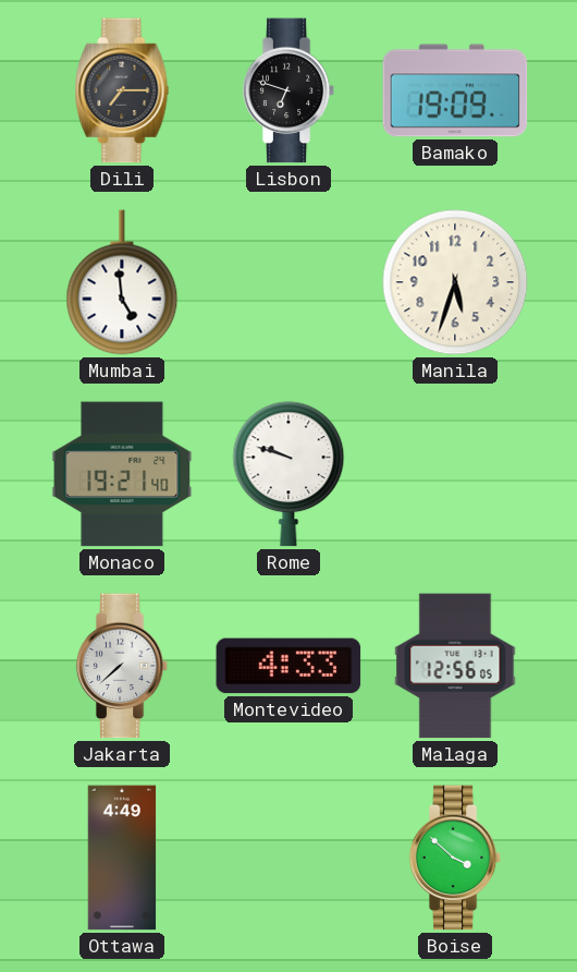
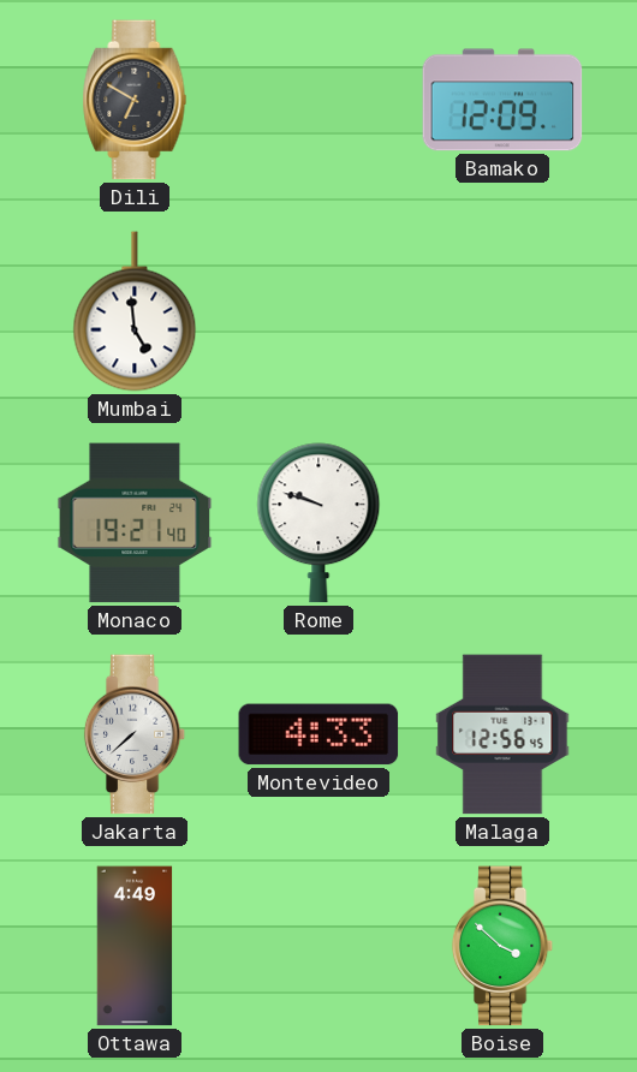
Dili: 7:15 -> 6:50
Lisbon: 6:48 -> none
Bamako: 19:09 -> 12:09
Manila: 5:33 -> none
Malaga: 12:56:05 -> 12:56:45
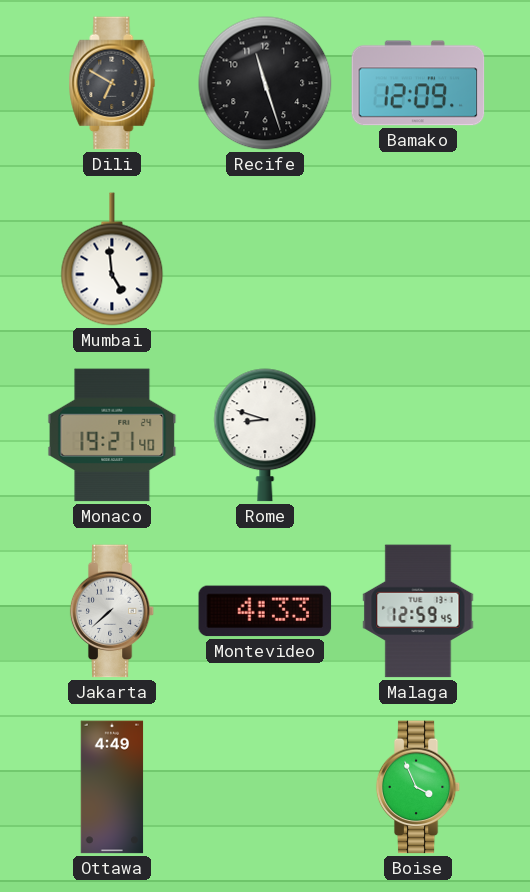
Recife: none -> 11:27
Rome: 9:48 -> 8:48
Malaga: 12:56 -> 12:59
Boise: 3:52 -> 3:56
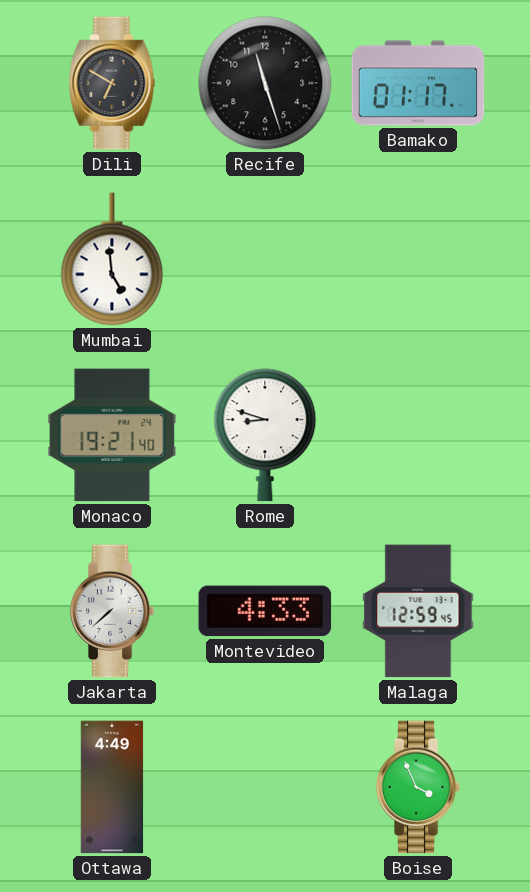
Bamako: 12:09 -> 01:17
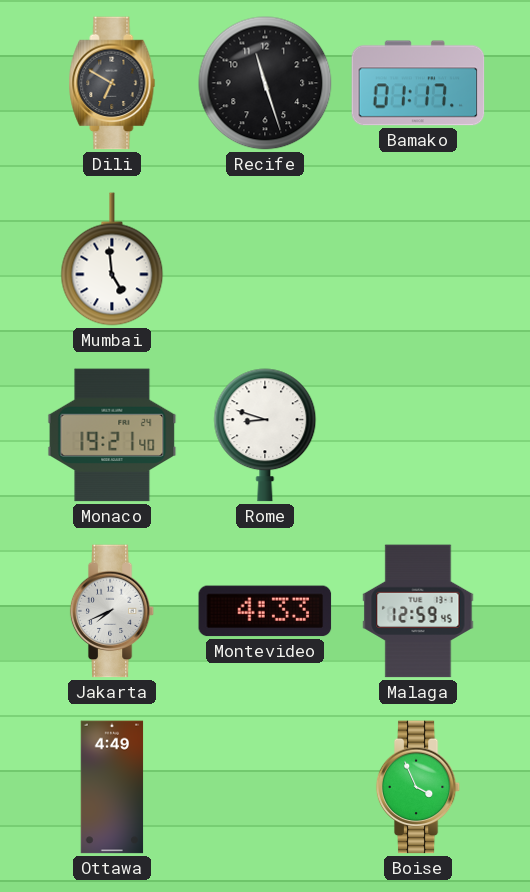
Jakarta: 7:38 -> 7:41
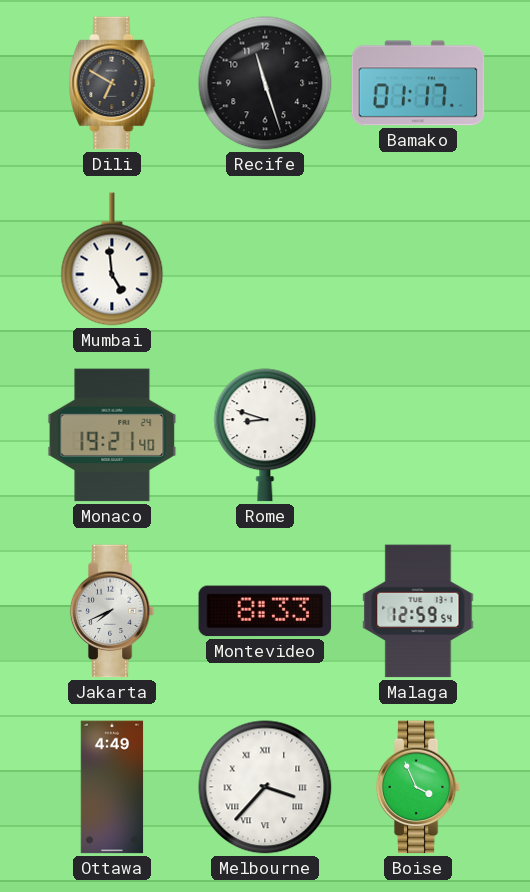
Montevideo: 4:33 -> 8:33
Malaga: 12:59:45 -> 12:59:54
Melbourne: none -> 3:37
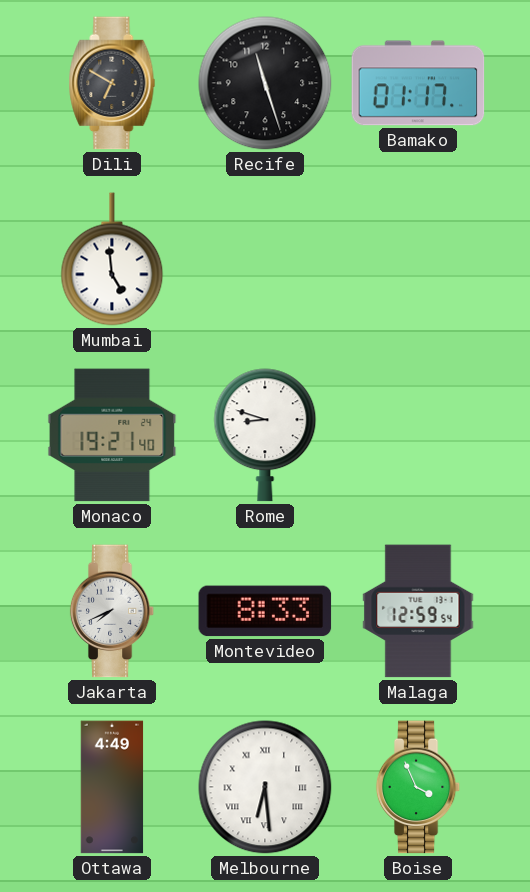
Melbourne: 3:37 -> 6:29
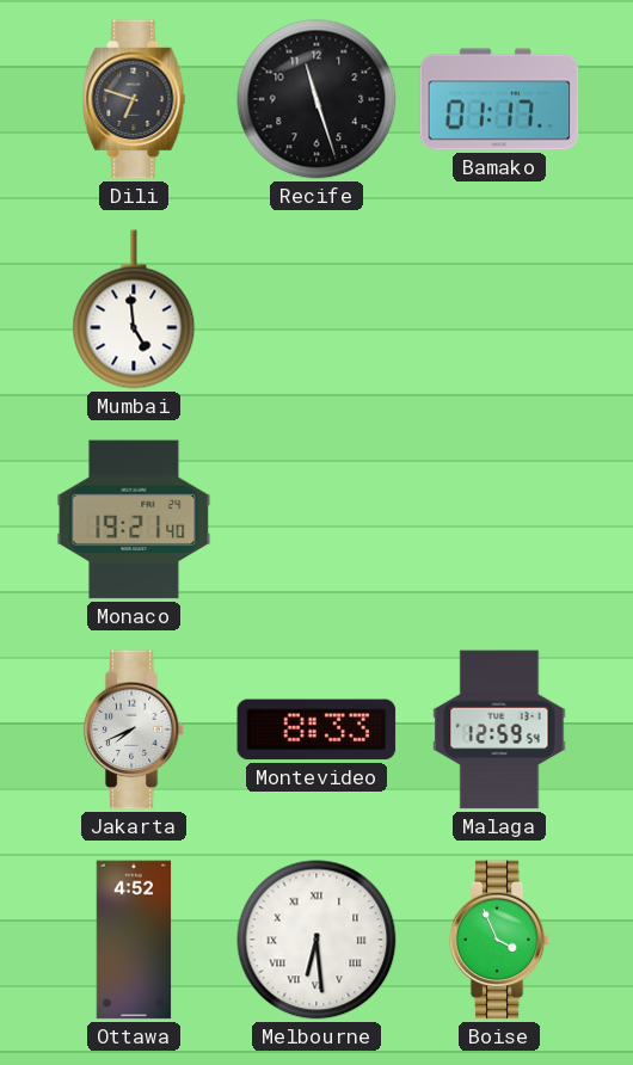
Dili: 6:50 -> 6:48
Rome: 8:48 -> none
Ottawa: 4:49 -> 4:52
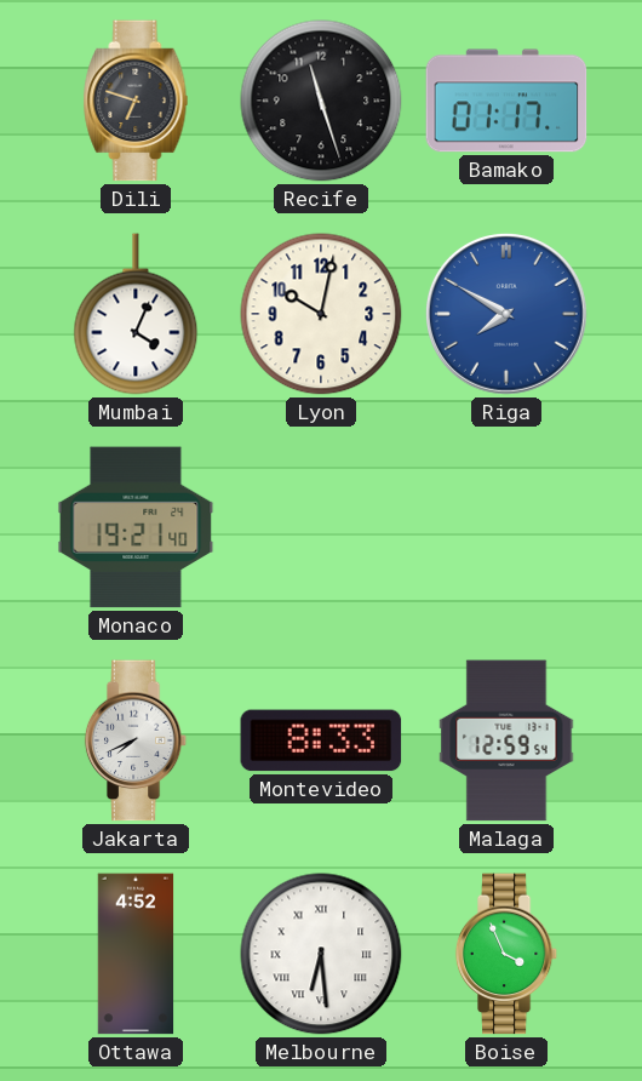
Mumbai: 4:59 -> 4:04
Lyon: none -> 10:02
Riga: none -> 7:50
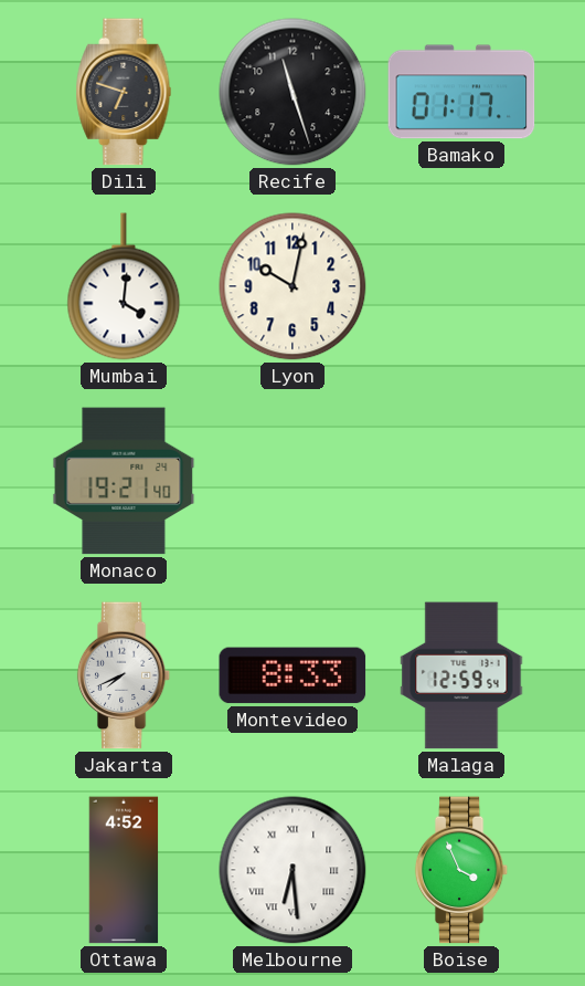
Mumbai: 4:04 -> 4:01
Riga: 7:50 -> none
